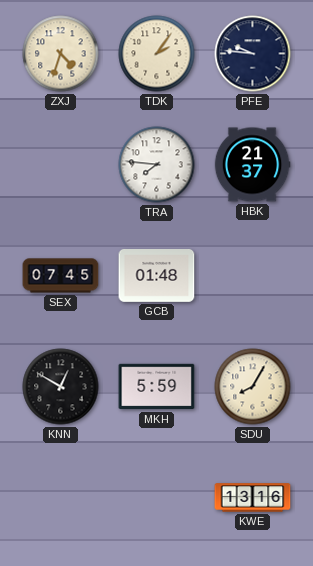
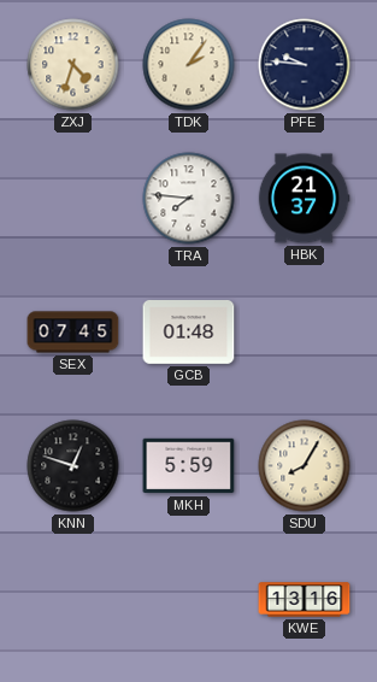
KNN: 12:50 -> 12:48
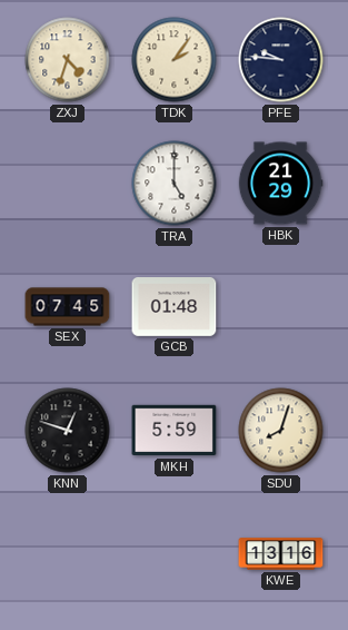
TRA: 7:46 -> 5:00
HBK: 21:37 -> 21:29
SDU: 8:05 -> 8:03
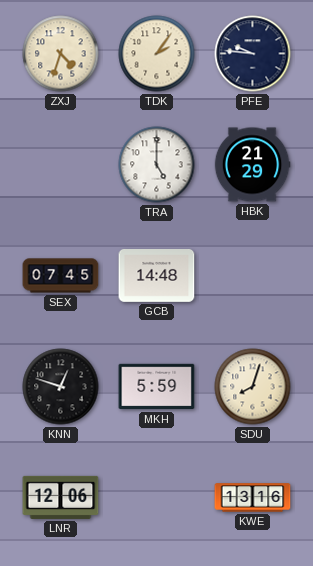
GCB: 01:48 -> 14:48
LNR: none -> 12:06
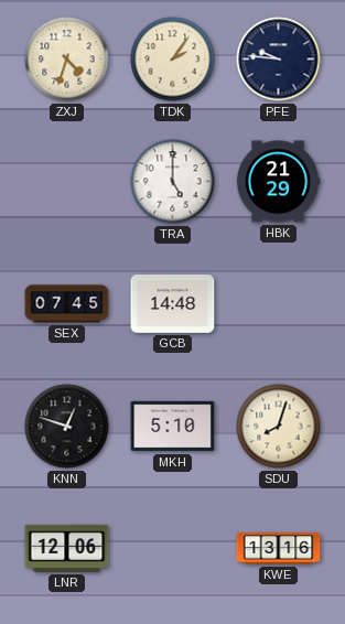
MKH: 5:59 -> 5:10
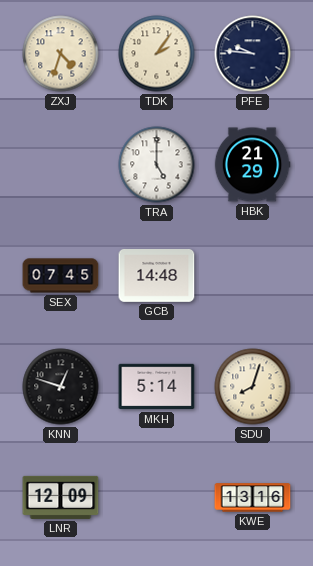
MKH: 5:10 -> 5:14
LNR: 12:06 -> 12:09
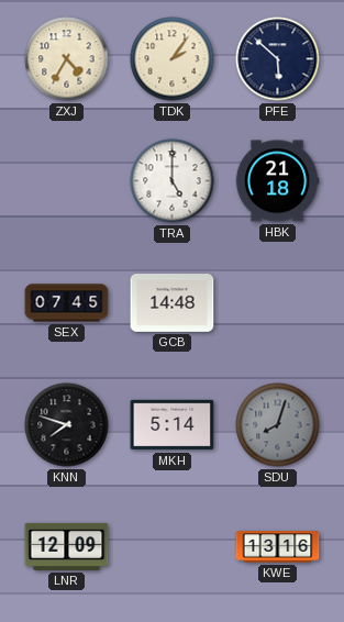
ZXJ: 4:33 -> 4:35
PFE: 9:46 -> 5:52
HBK: 21:29 -> 21:18
KNN: 12:48 -> 7:48
SDU dial: cream -> grey
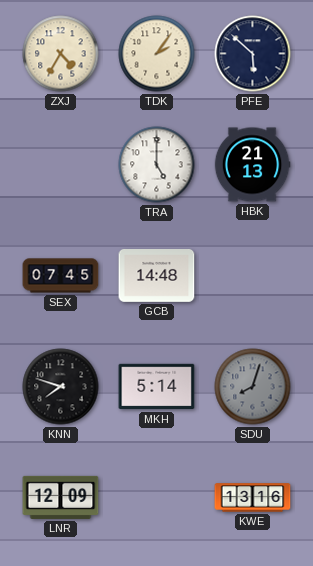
HBK: 21:18 -> 21:13
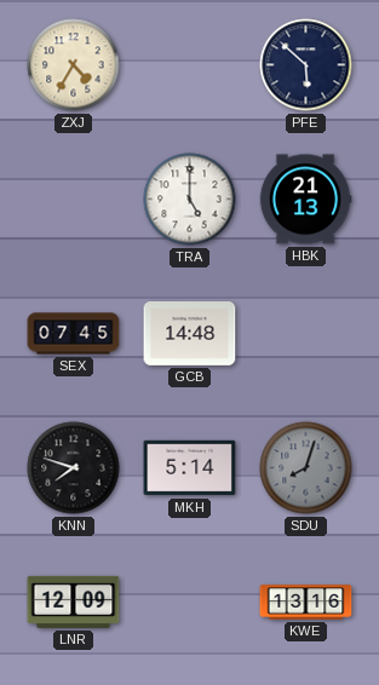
TDK: 2:06 -> none
